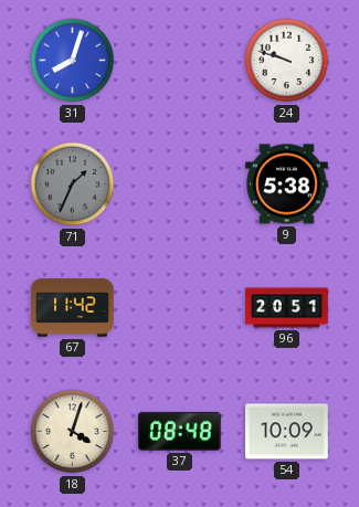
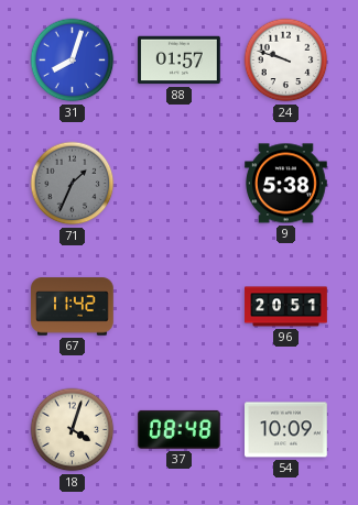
88: none -> 01:57
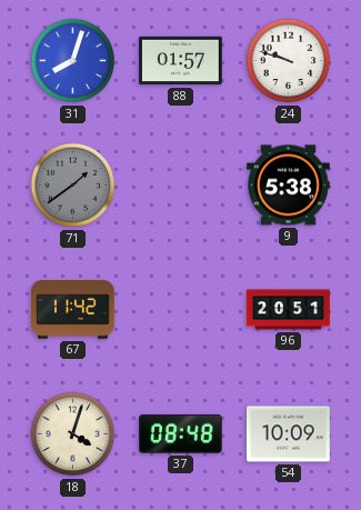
71: 1:34 -> 1:39
